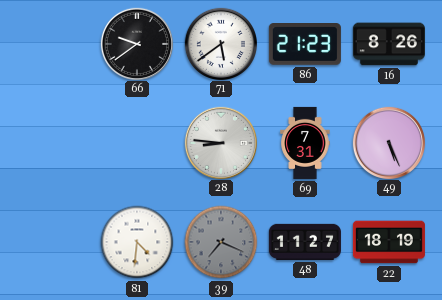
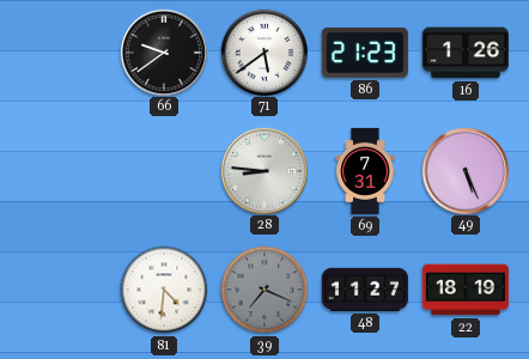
16: 8:26 -> 1:26
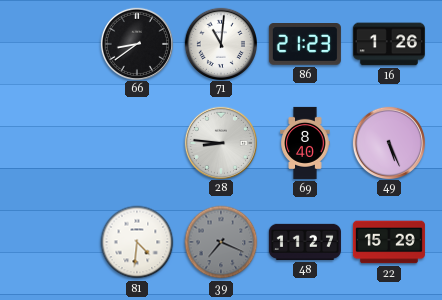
66: 9:39 -> 8:39
71: 5:39 -> 11:01
69: 7:31 -> 8:40
22: 18:19 -> 15:29
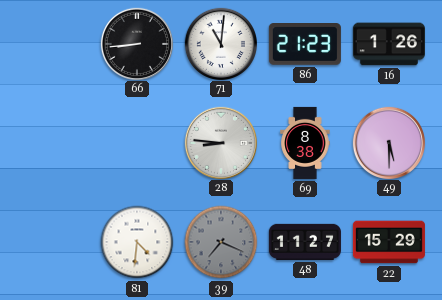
66: 8:39 -> 8:44
69: 8:40 -> 8:38
49: 5:26 -> 5:30
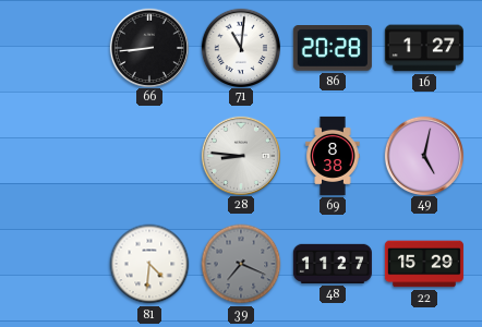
86: 21:23 -> 20:28
16: 1:26 -> 1:27
49: 5:30 -> 5:02
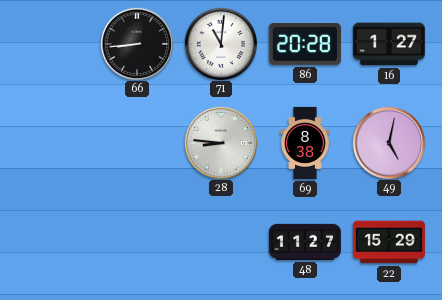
81: 4:31 -> none
39: 7:19 -> none
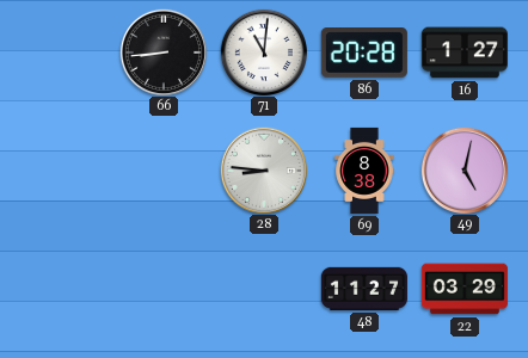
22: 15:29 -> 03:29
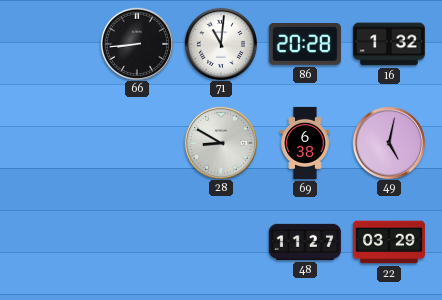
16: 1:27 -> 1:32
28: 8:46 -> 8:50
69: 8:38 -> 6:38
